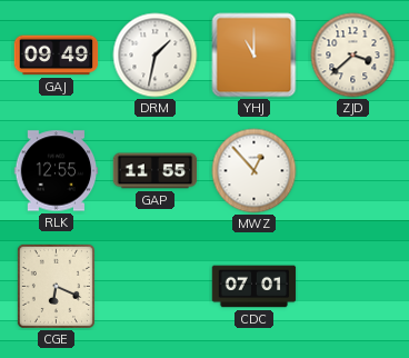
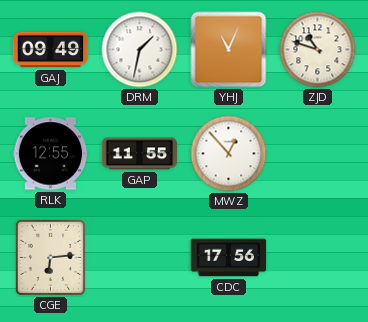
YHJ: 11:00 -> 11:04
ZJD: 3:38 -> 10:48
CGE: 6:19 -> 6:14
CDC: 07:01 -> 17:56
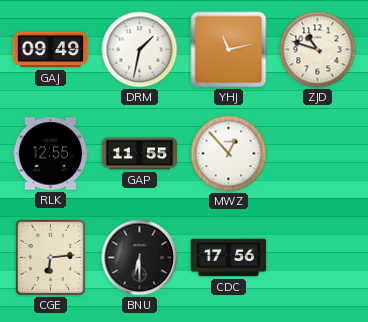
YHJ: 11:04 -> 11:13
BNU: none -> 6:30
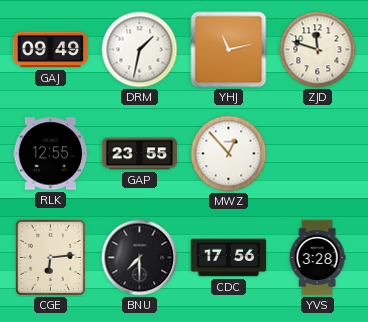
ZJD: 10:48 -> 11:48
GAP: 11:55 -> 23:55
BNU: 6:30 -> 7:30
YVS: none -> 3:28
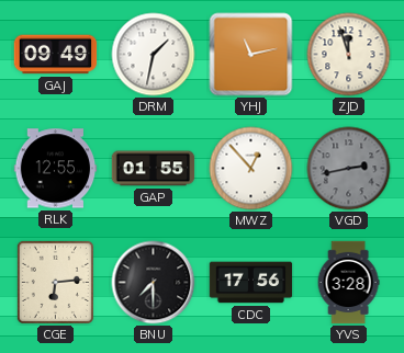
ZJD: 11:48 -> 11:57
GAP: 23:55 -> 01:55
VGD: none -> 2:43
